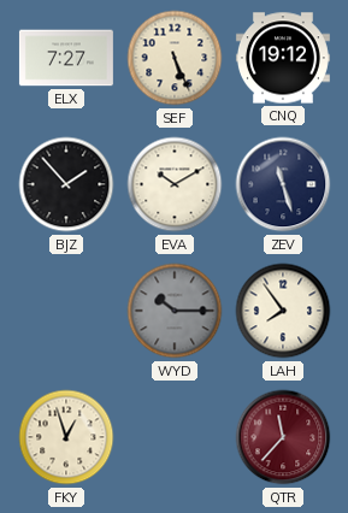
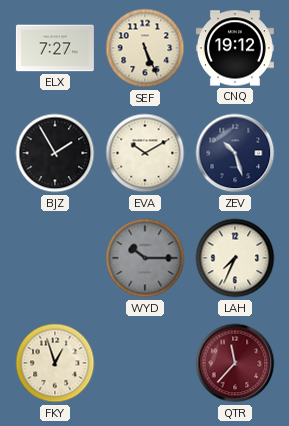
BJZ: 1:53 -> 1:55
ZEV: 11:27 -> 10:27
LAH: 7:54 -> 7:34
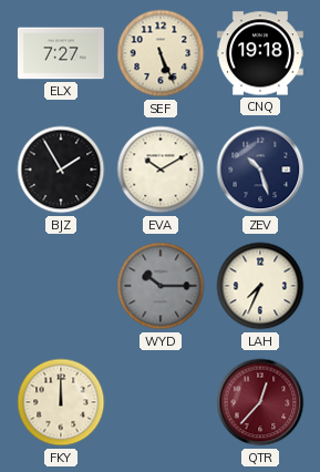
CNQ: 19:12 -> 19:18
FKY: 12:57 -> 12:00
QTR: 11:37 -> 12:37
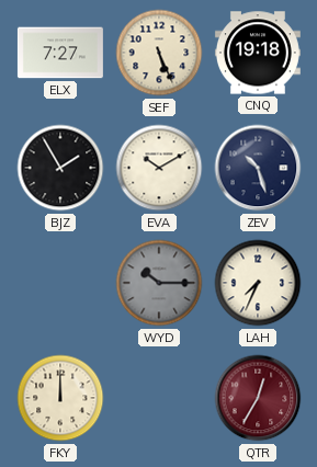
QTR: 12:37 -> 12:35
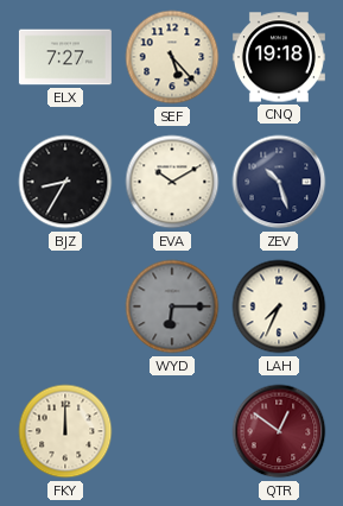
SEF: 5:26 -> 5:23
BJZ: 1:55 -> 8:35
WYD: 10:15 -> 6:15
QTR: 12:35 -> 12:51
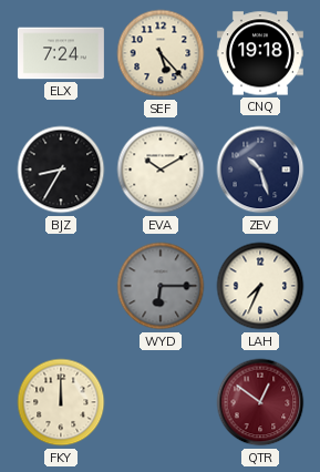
ELX: 7:27 -> 7:24
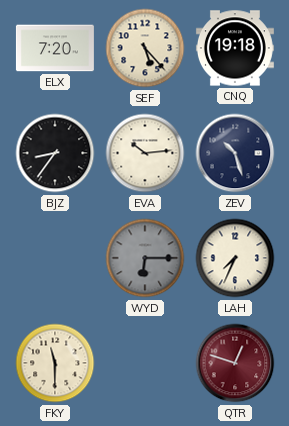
ELX: 7:24 -> 7:20
BJZ: 8:35 -> 8:36
EVA: 10:10 -> 10:14
FKY: 12:00 -> 11:30
QTR: 12:51 -> 12:48
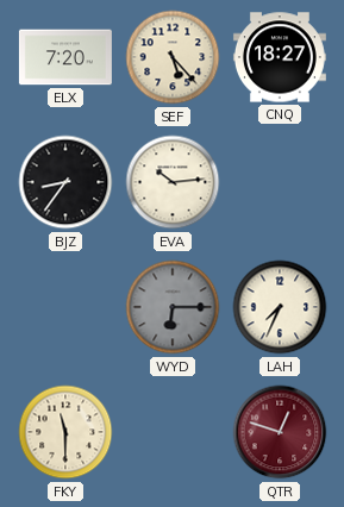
CNQ: 19:18 -> 18:27
ZEV: 10:27 -> none
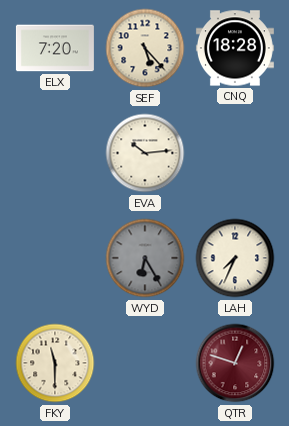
CNQ: 18:27 -> 18:28
BJZ: 8:36 -> none
WYD: 6:15 -> 6:25
